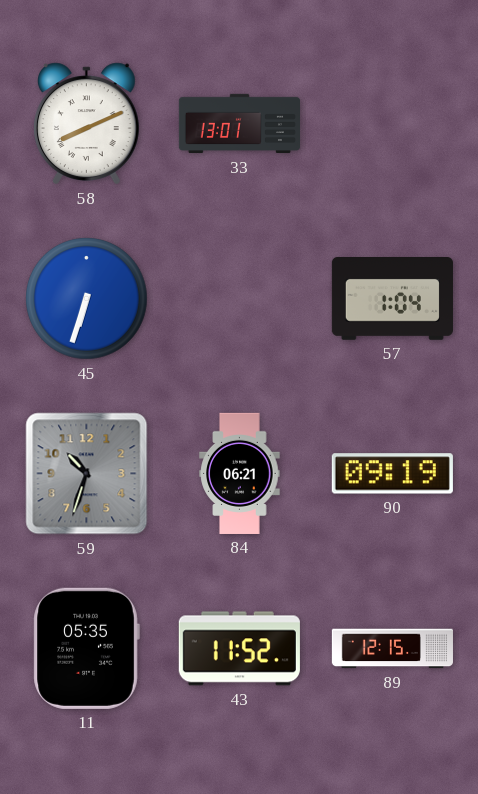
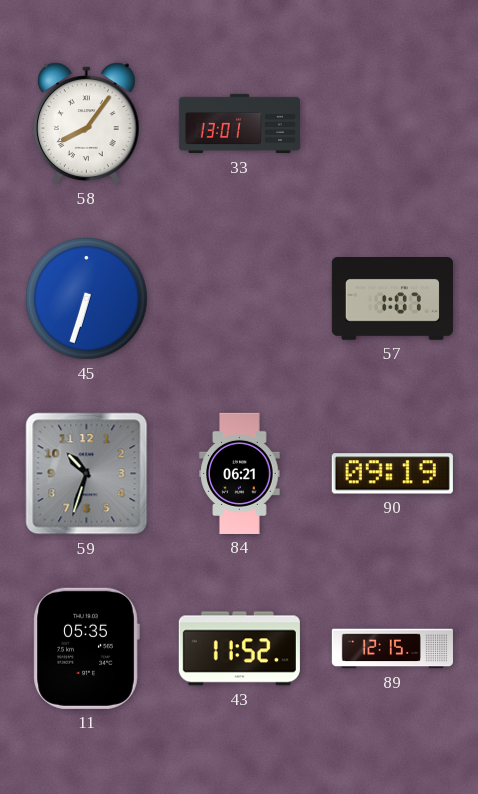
58: 8:11 -> 8:06
57: 1:04 -> 1:07
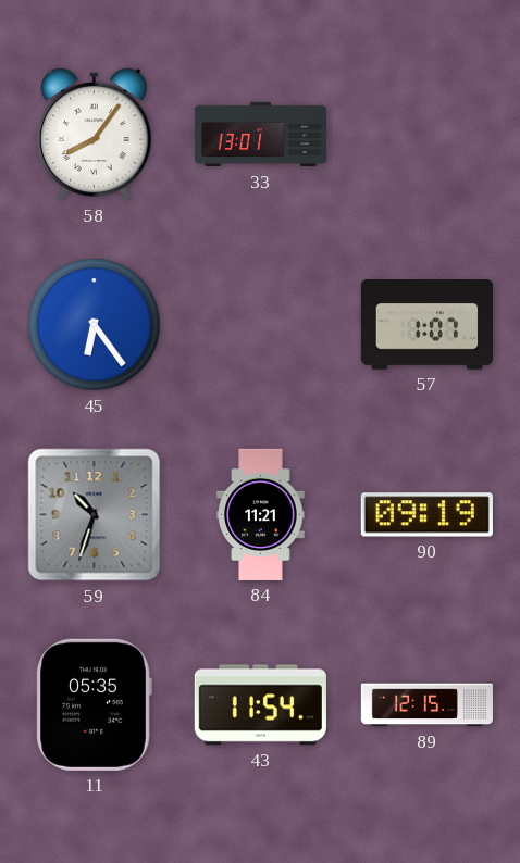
45: 6:33 -> 6:24
84: 06:21 -> 11:21
43: 11:52 -> 11:54
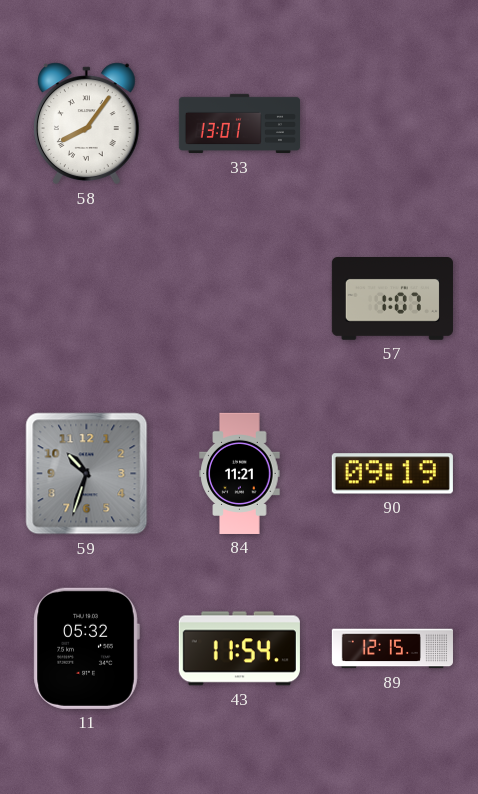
45: 6:24 -> none
11: 05:35 -> 05:32
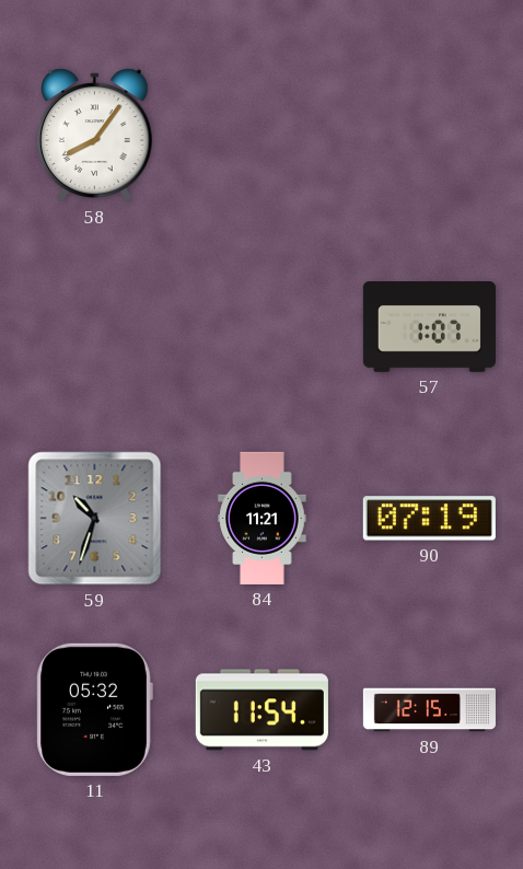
33: 13:01 -> none
90: 09:19 -> 07:19
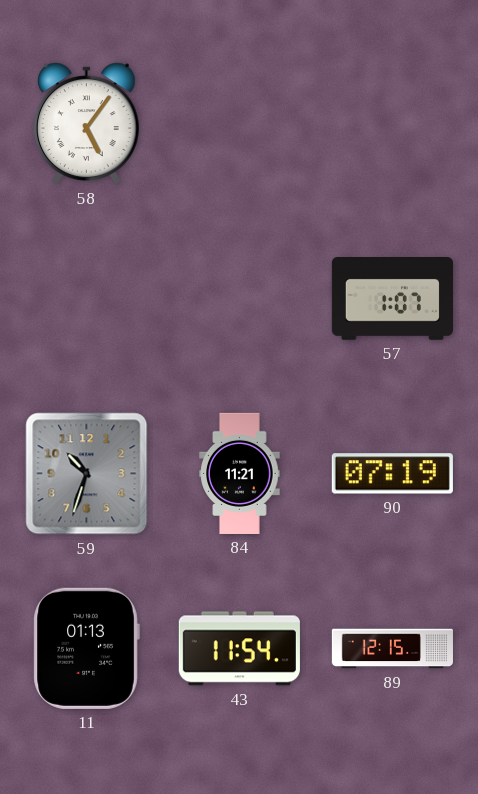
58: 8:06 -> 5:06
11: 05:32 -> 01:13
